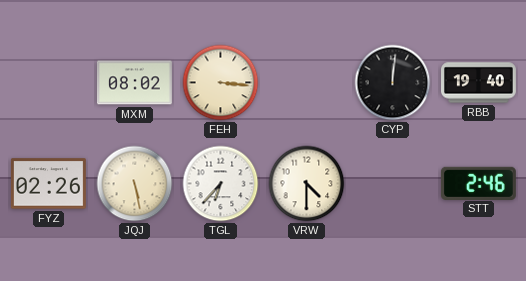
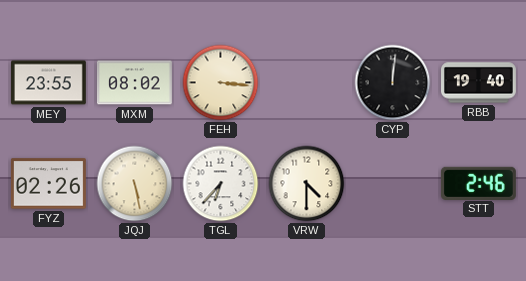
MEY: none -> 23:55
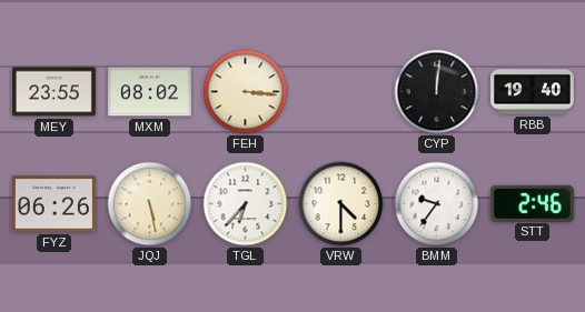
FYZ: 02:26 -> 06:26
BMM: none -> 9:36
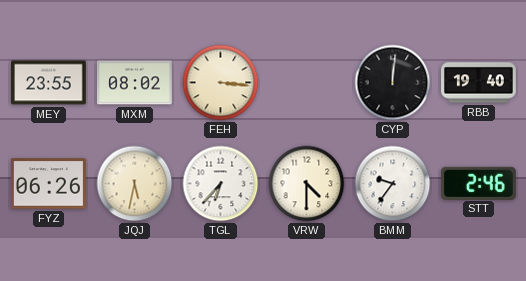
JQJ: 5:28 -> 5:32
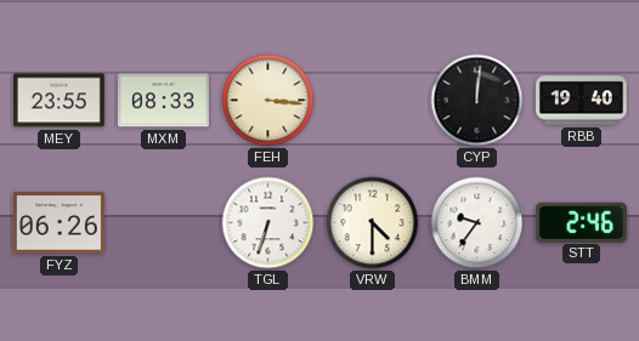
MXM: 08:02 -> 08:33
JQJ: 5:32 -> none
TGL: 6:37 -> 6:33
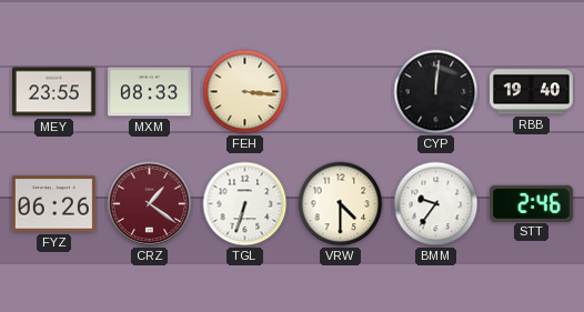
CRZ: none -> 1:21
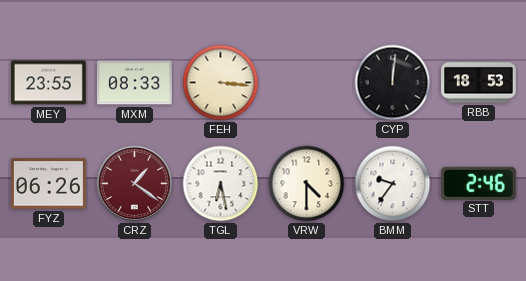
RBB: 19:40 -> 18:53
TGL: 6:33 -> 6:28
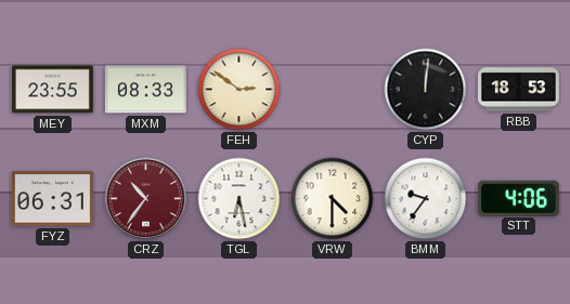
FEH: 3:16 -> 2:51
FYZ: 06:26 -> 06:31
CRZ: 1:21 -> 10:36
STT: 2:46 -> 4:06
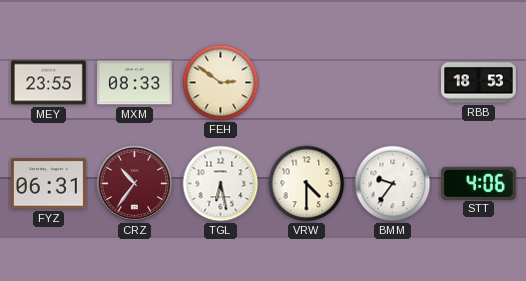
CYP: 12:01 -> none
